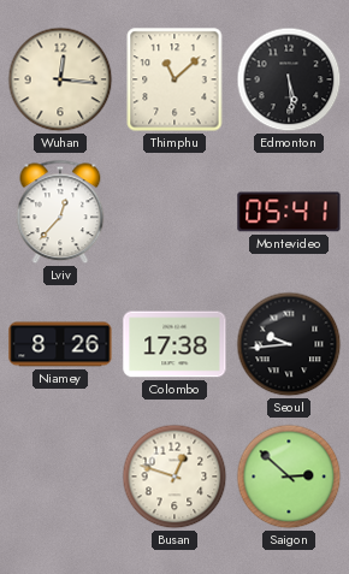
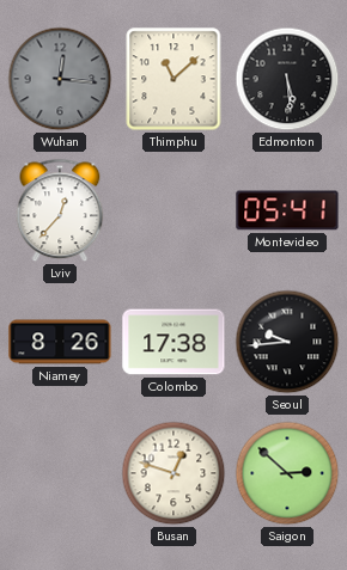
Wuhan dial: cream -> grey
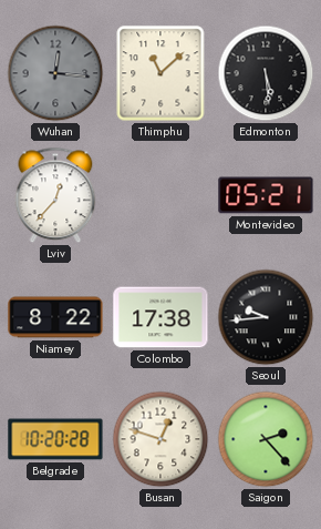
Montevideo: 05:41 -> 05:21
Niamey: 8:26 -> 8:22
Belgrade: none -> 10:20
Saigon: 2:52 -> 2:23
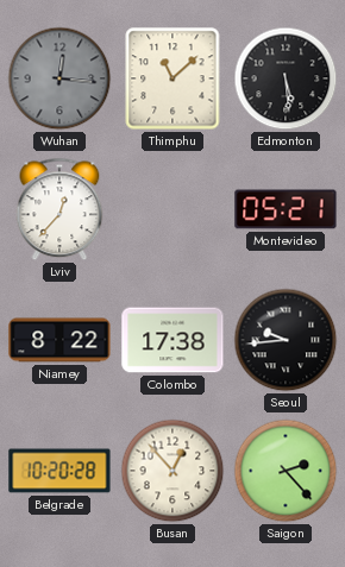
Busan: 12:48 -> 12:53
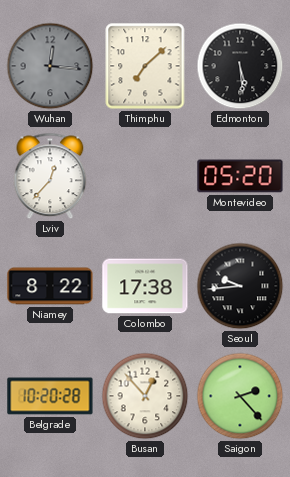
Thimphu: 11:08 -> 7:08
Montevideo: 05:21 -> 05:20
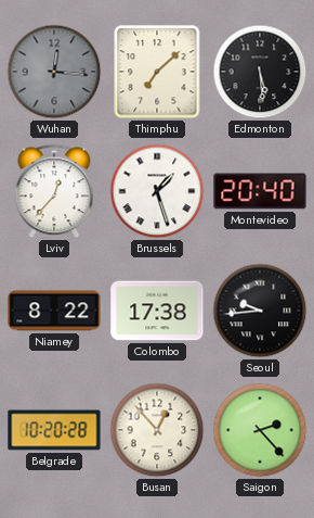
Brussels: none -> 1:27
Montevideo: 05:20 -> 20:40
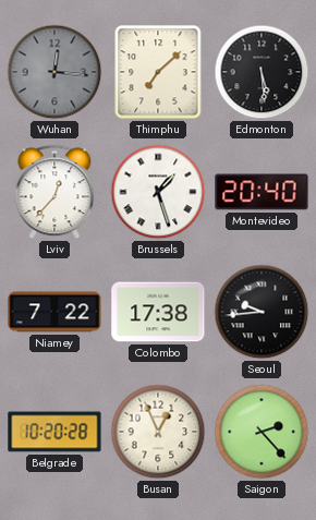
Niamey: 8:22 -> 7:22
Busan: 12:53 -> 12:56
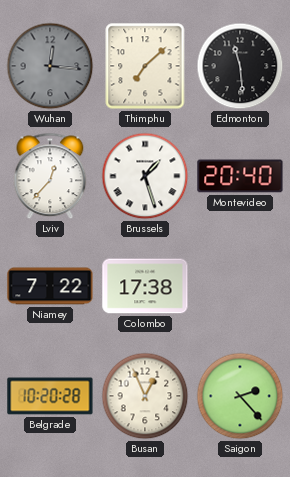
Edmonton: 5:29 -> 11:29
Seoul: 9:44 -> none
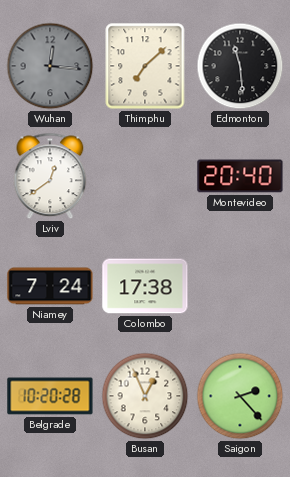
Lviv: 12:37 -> 12:39
Brussels: 1:27 -> none
Niamey: 7:22 -> 7:24
